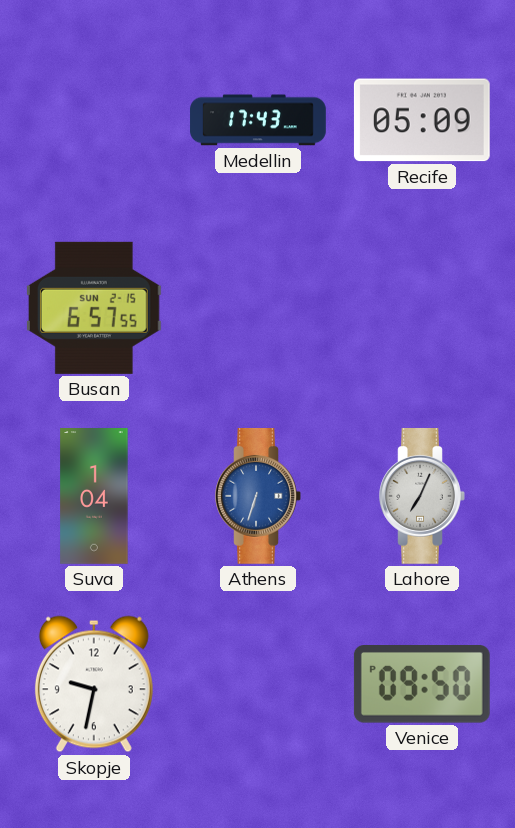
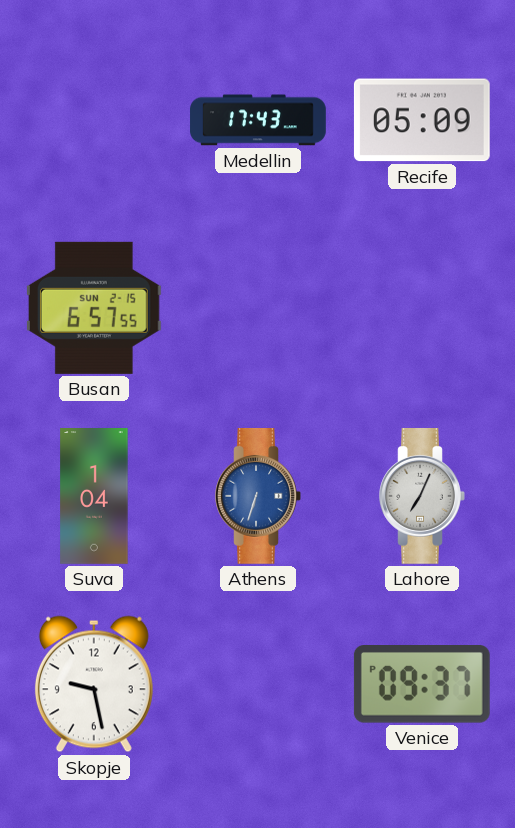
Skopje: 9:32 -> 9:28
Venice: 09:50 -> 09:37
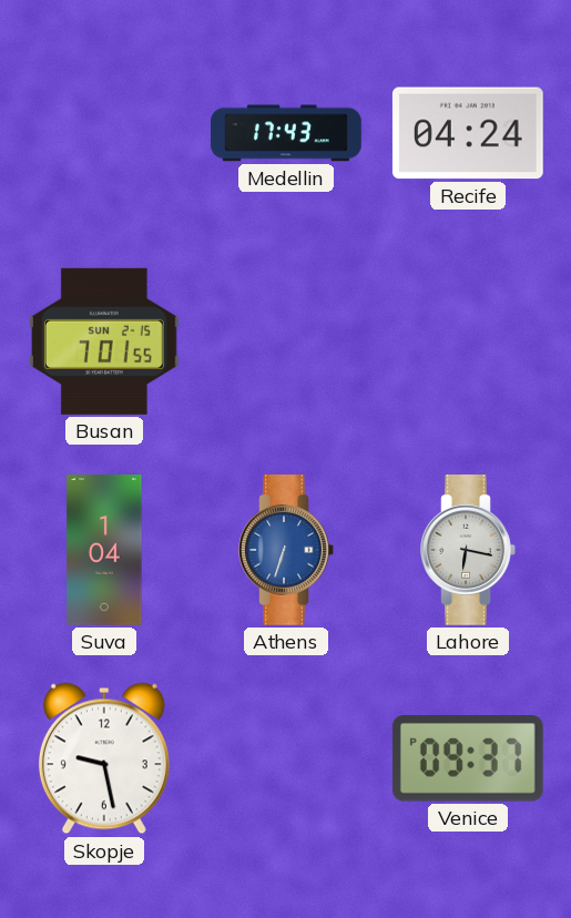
Recife: 05:09 -> 04:24
Busan: 6:57 -> 7:01
Lahore: 7:04 -> 6:17
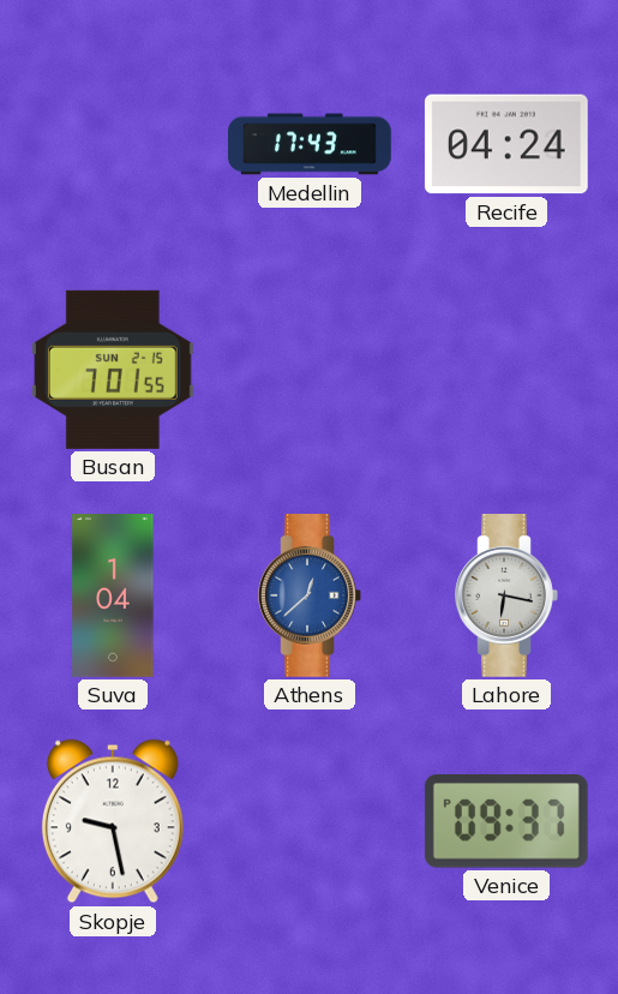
Athens: 6:33 -> 12:38
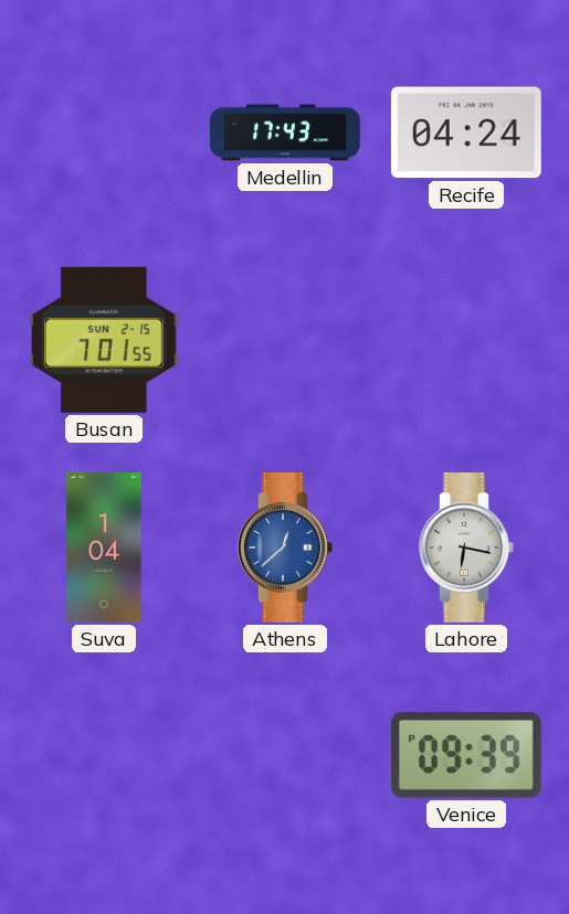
Skopje: 9:28 -> none
Venice: 09:37 -> 09:39
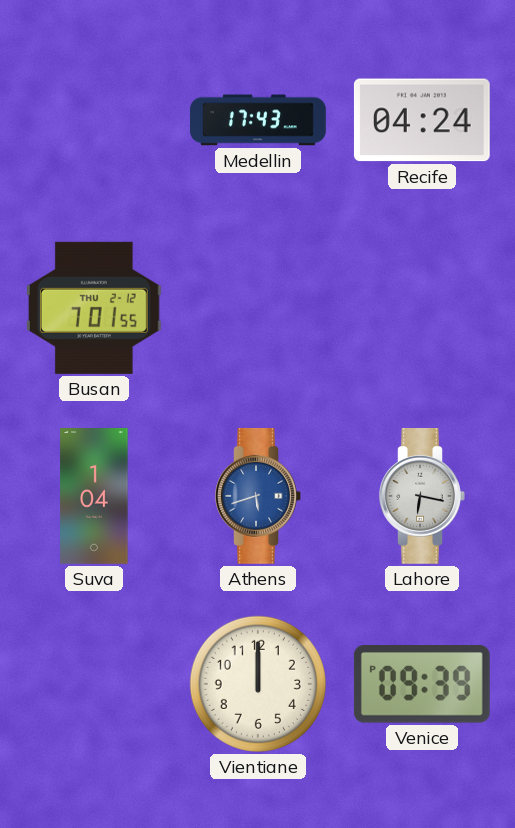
Busan date: SUN 2-15 -> THU 2-12
Athens: 12:38 -> 5:42
Vientiane: none -> 12:00
